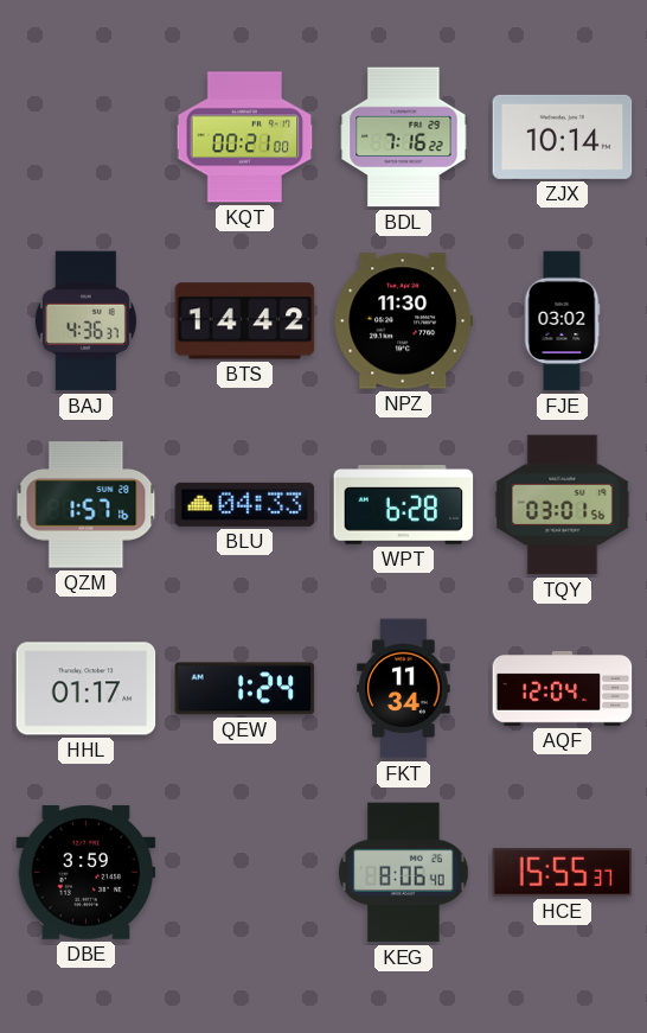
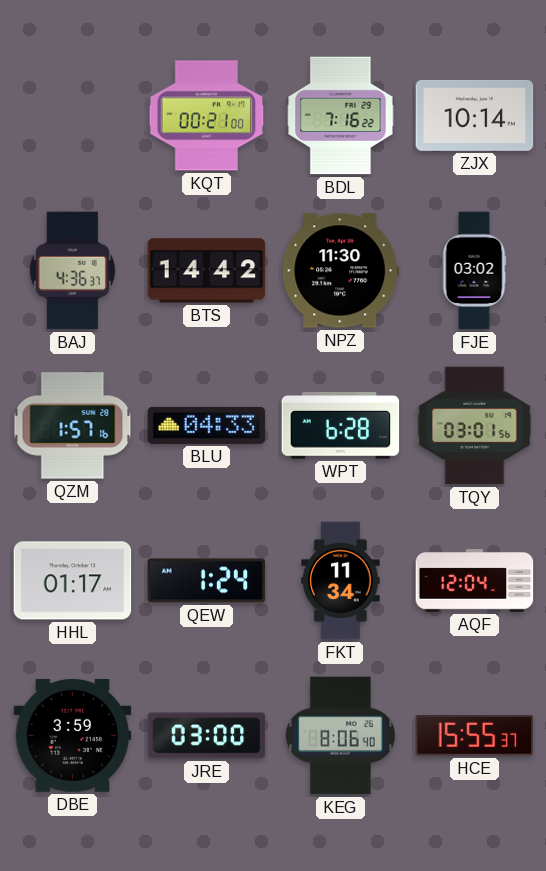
JRE: none -> 03:00
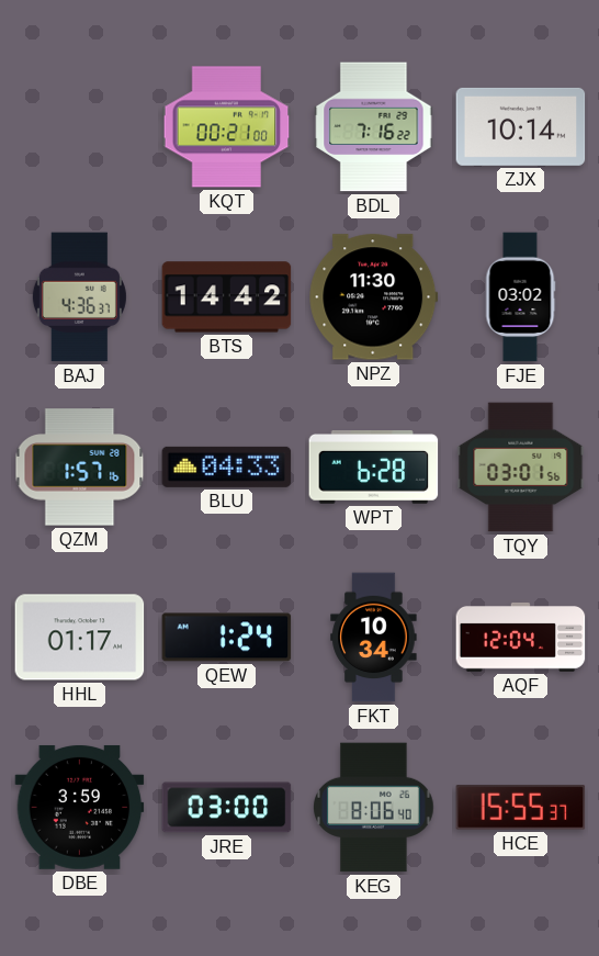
FKT: 11:34 -> 10:34
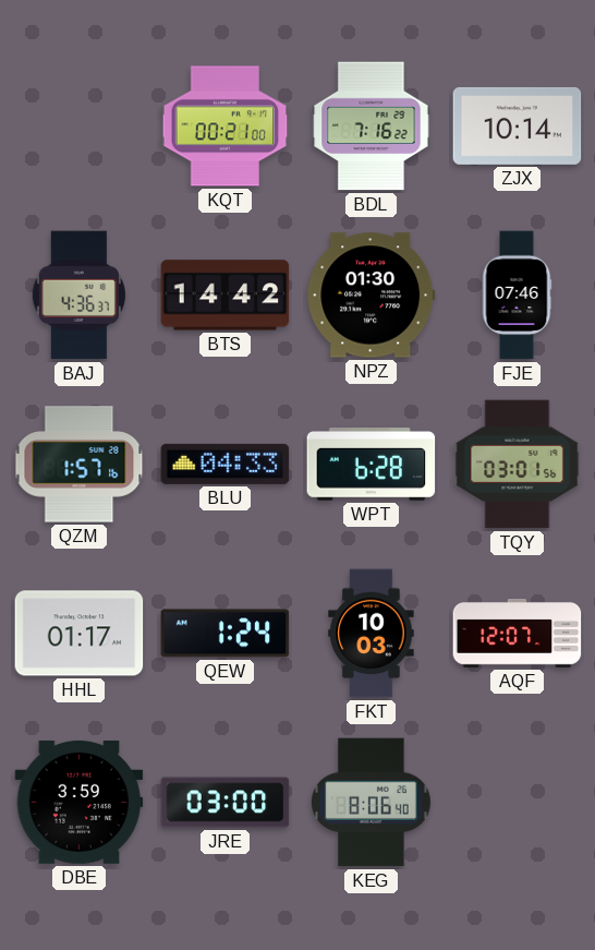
NPZ: 11:30 -> 01:30
FJE: 03:02 -> 07:46
FKT: 10:34 -> 10:03
AQF: 12:04 -> 12:07
HCE: 15:55 -> none
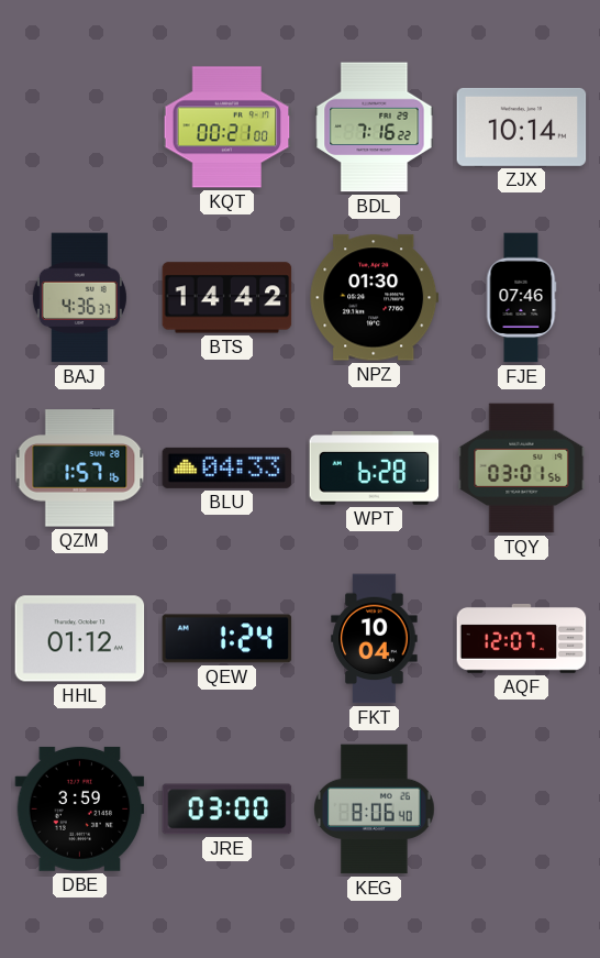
HHL: 01:17 -> 01:12
FKT: 10:03 -> 10:04
